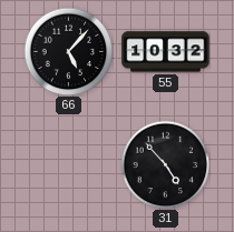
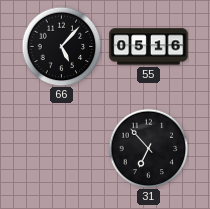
55: 10:32 -> 05:16
31: 4:53 -> 6:53
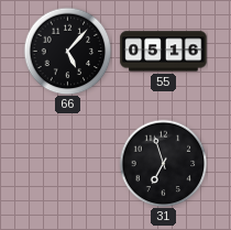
31: 6:53 -> 6:57
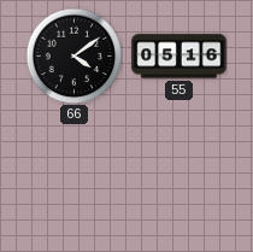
66: 5:07 -> 4:09
31: 6:57 -> none
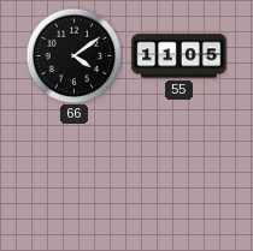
55: 05:16 -> 11:05
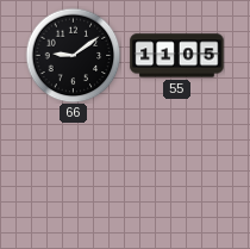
66: 4:09 -> 9:09
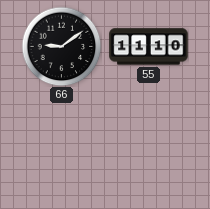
55: 11:05 -> 11:10
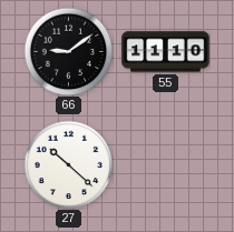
27: none -> 10:22
